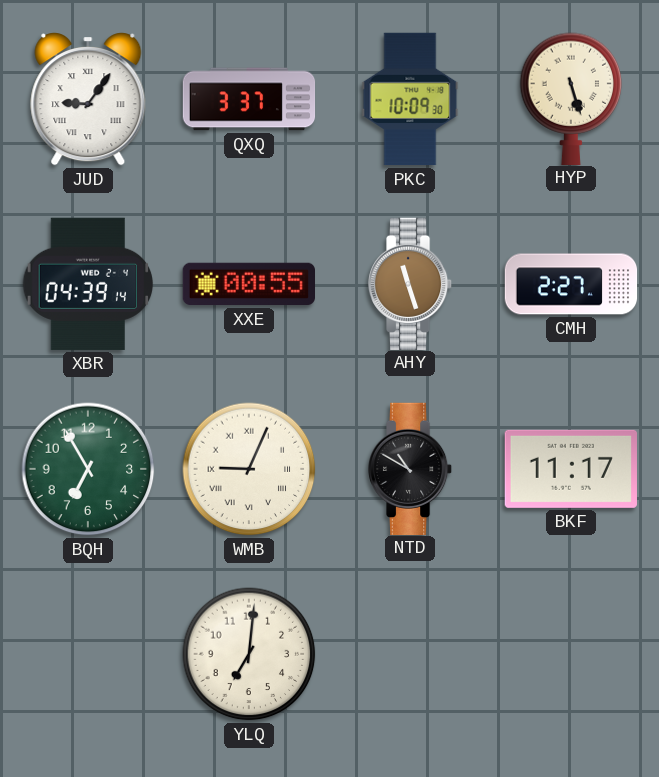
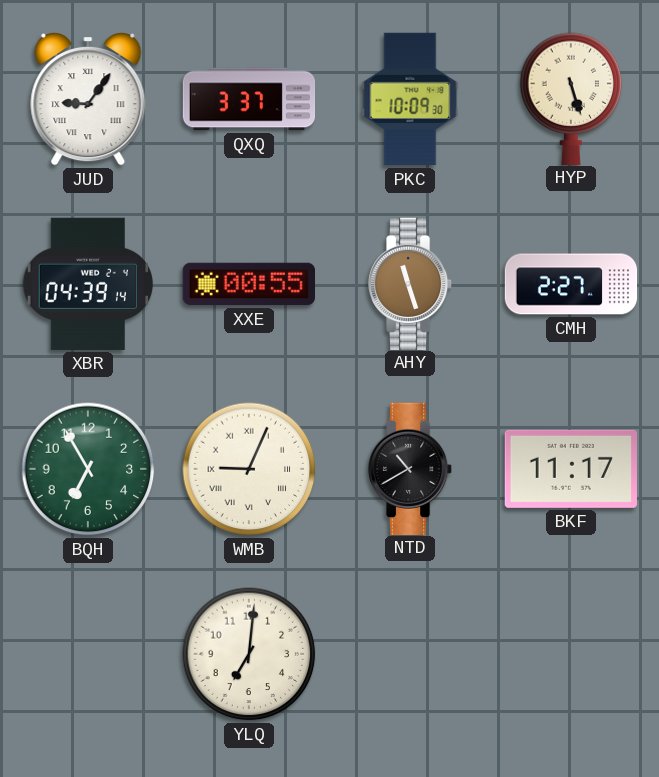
NTD: 10:50 -> 10:40
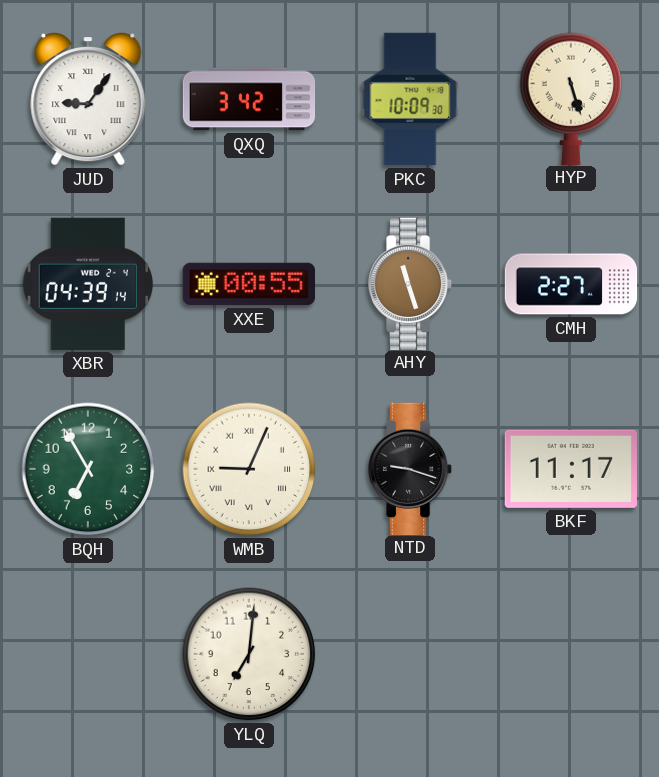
QXQ: 3:37 -> 3:42
NTD: 10:40 -> 9:18
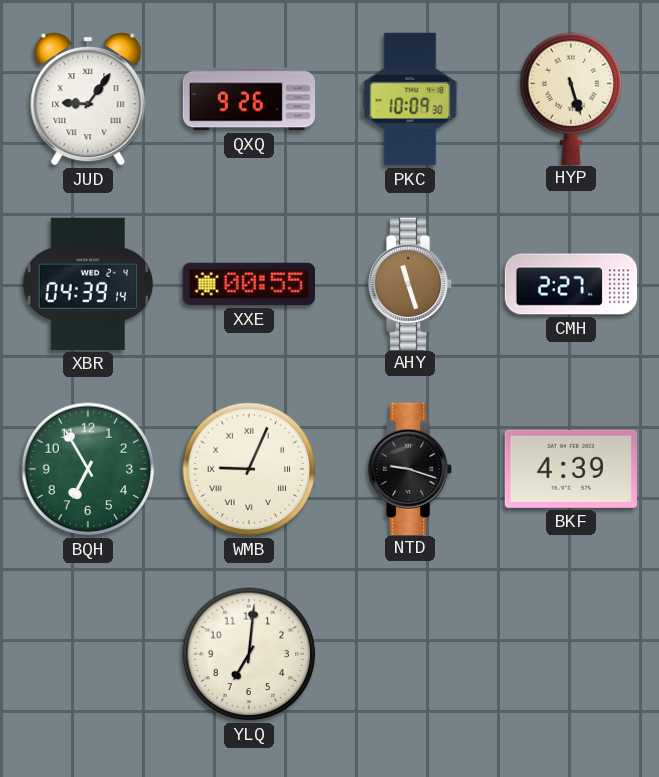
QXQ: 3:42 -> 9:26
BKF: 11:17 -> 4:39
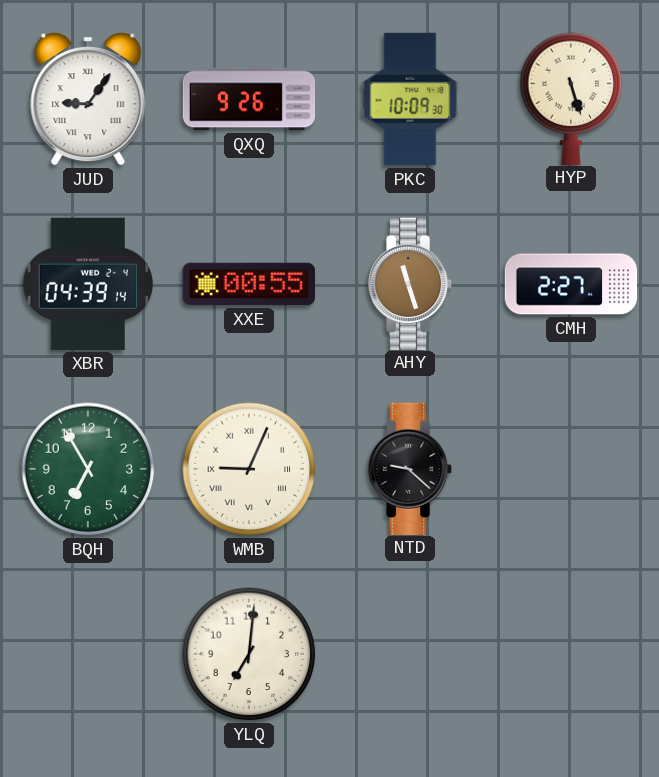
NTD: 9:18 -> 9:22
BKF: 4:39 -> none
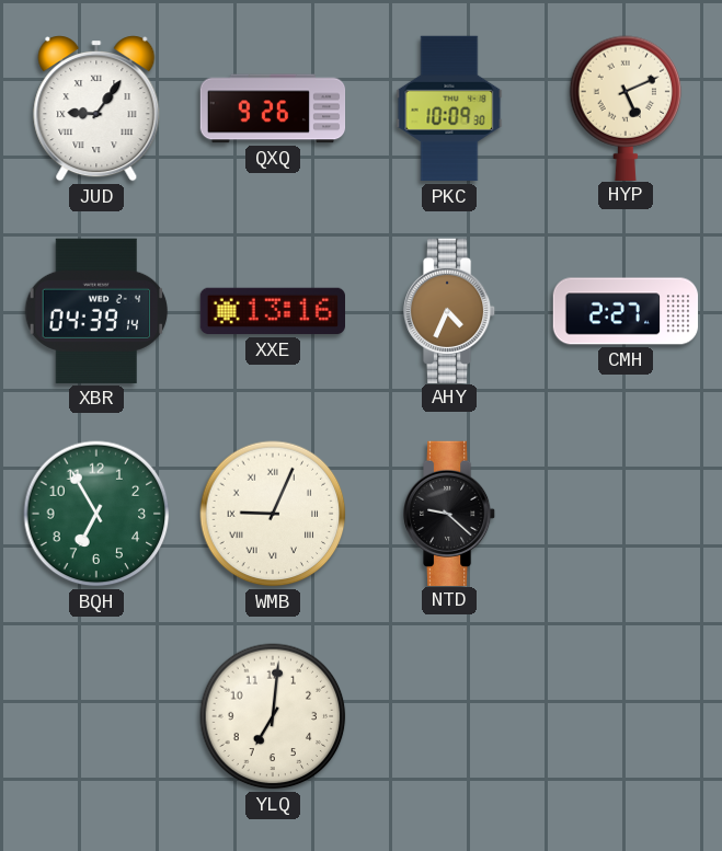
HYP: 5:27 -> 5:11
XXE: 00:55 -> 13:16
AHY: 11:27 -> 4:34
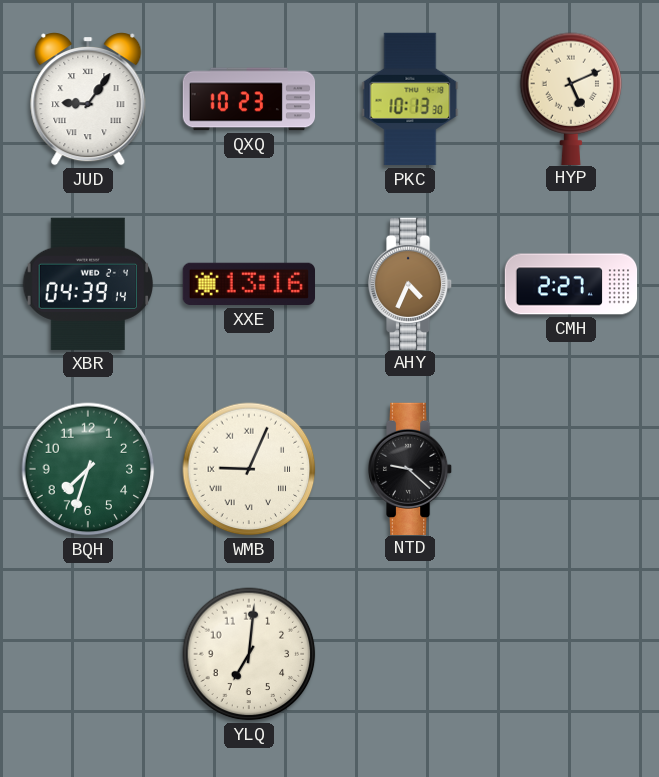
QXQ: 9:26 -> 10:23
PKC: 10:09 -> 10:13
BQH: 6:55 -> 7:33
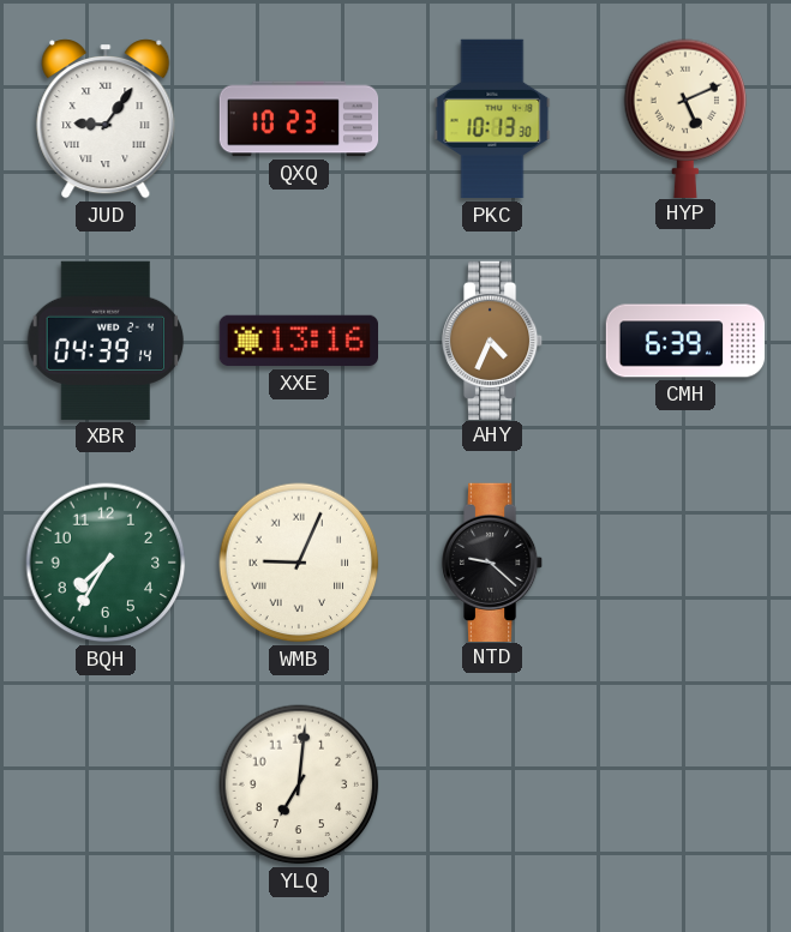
CMH: 2:27 -> 6:39
BQH: 7:33 -> 7:35
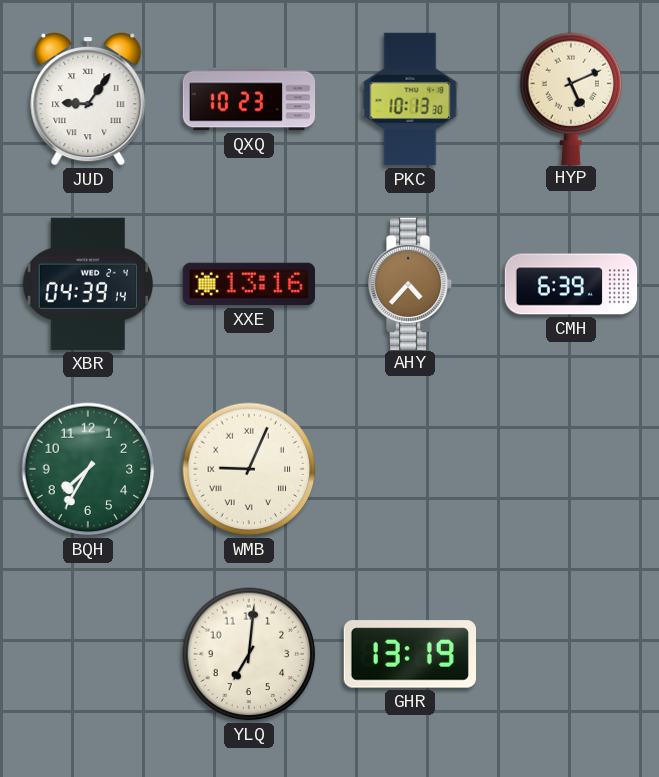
AHY: 4:34 -> 4:37
NTD: 9:22 -> none
GHR: none -> 13:19
